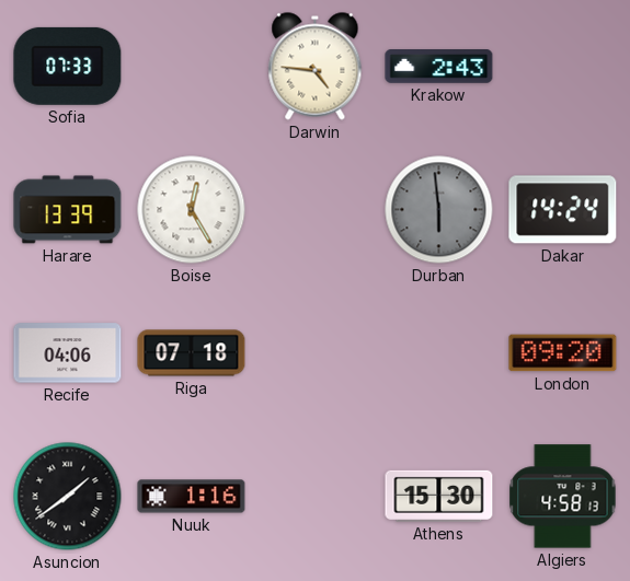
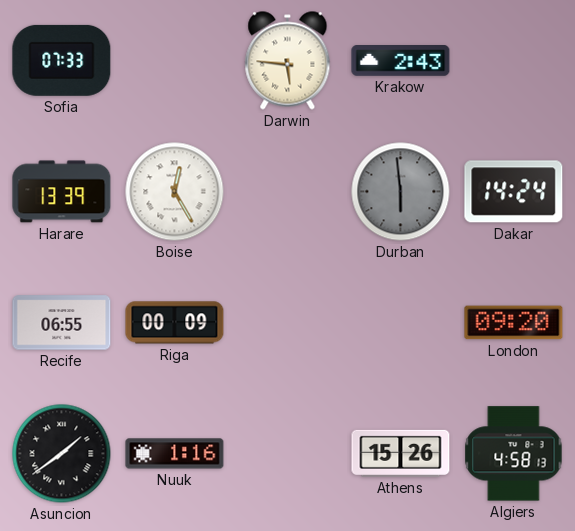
Darwin: 4:46 -> 5:46
Recife: 04:06 -> 06:55
Riga: 07:18 -> 00:09
Athens: 15:30 -> 15:26
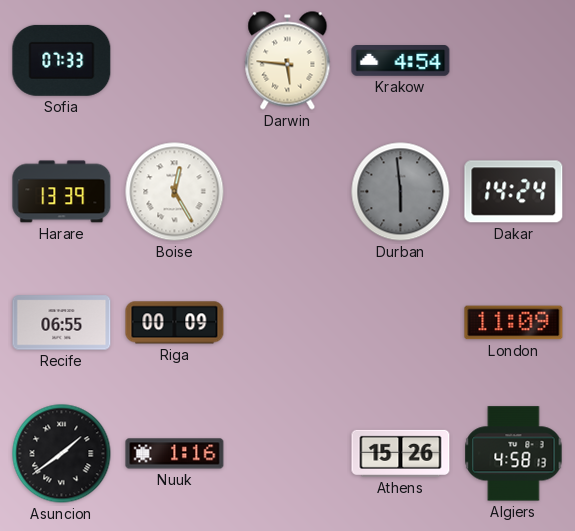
Krakow: 2:43 -> 4:54
London: 09:20 -> 11:09
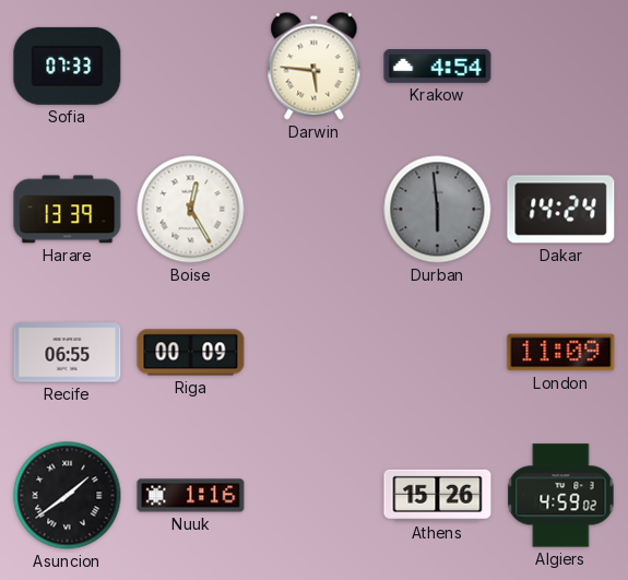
Algiers: 4:58 -> 4:59
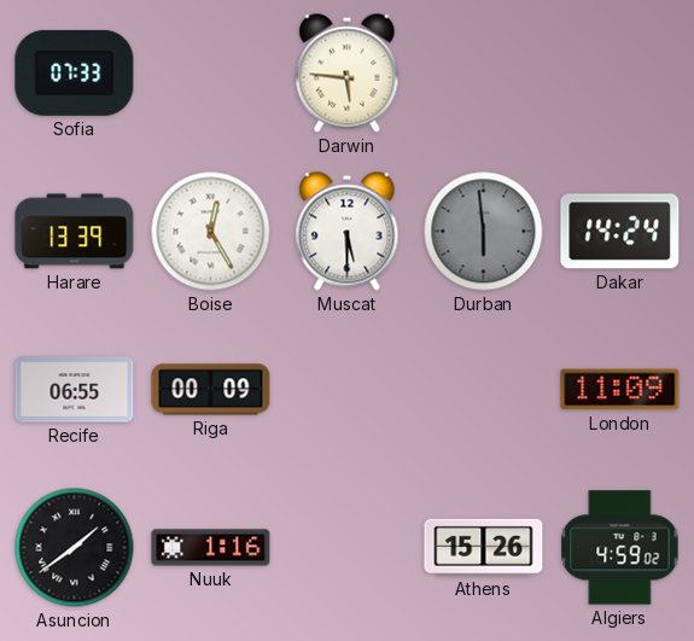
Krakow: 4:54 -> none
Muscat: none -> 5:30
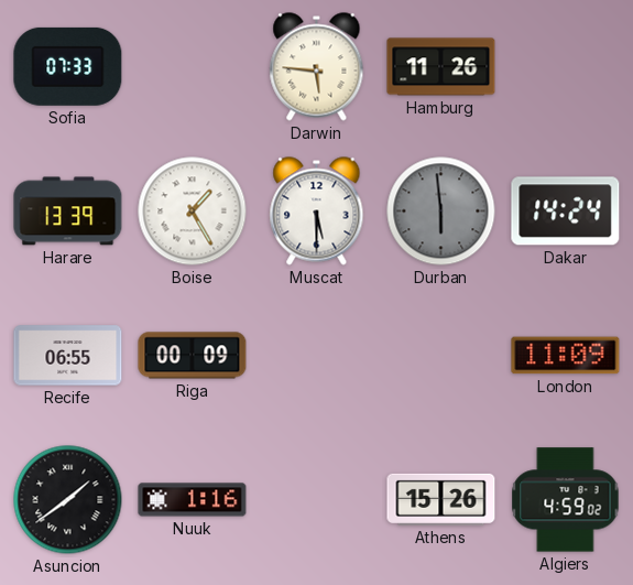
Hamburg: none -> 11:26
Boise: 12:25 -> 1:25
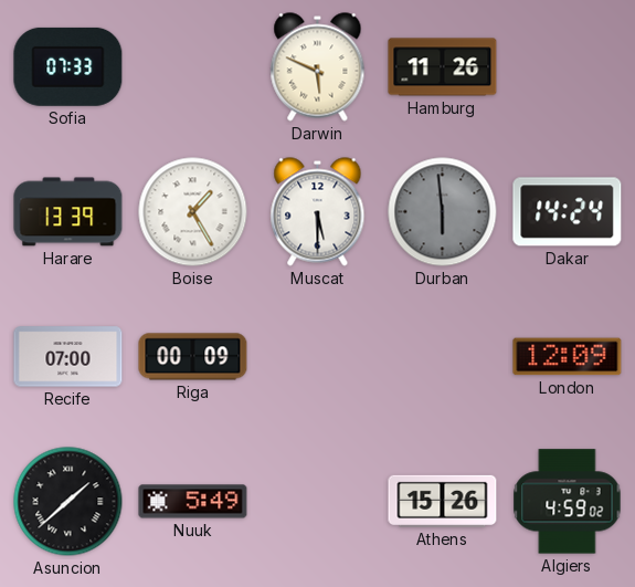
Darwin: 5:46 -> 5:49
Recife: 06:55 -> 07:00
London: 11:09 -> 12:09
Asuncion: 1:39 -> 1:38
Nuuk: 1:16 -> 5:49
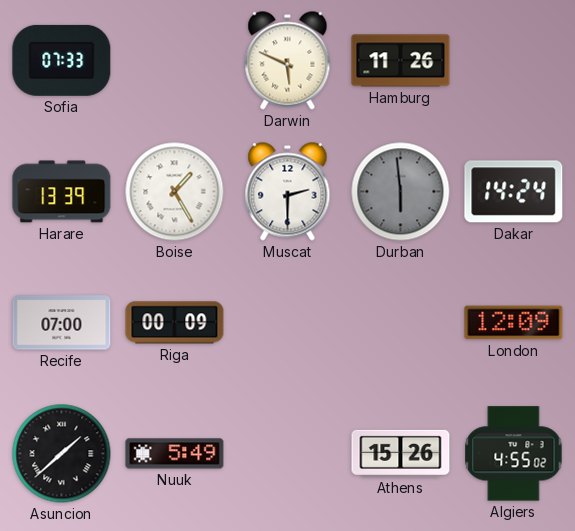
Muscat: 5:30 -> 2:30
Algiers: 4:59 -> 4:55
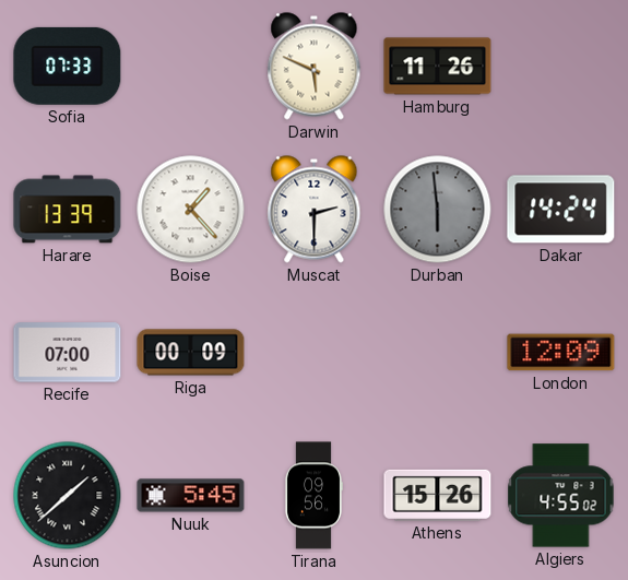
Boise: 1:25 -> 1:23
Nuuk: 5:49 -> 5:45
Tirana: none -> 09:56
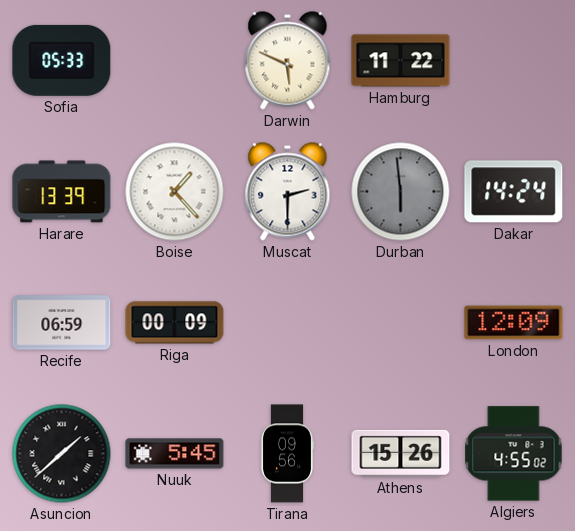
Sofia: 07:33 -> 05:33
Hamburg: 11:26 -> 11:22
Recife: 07:00 -> 06:59
